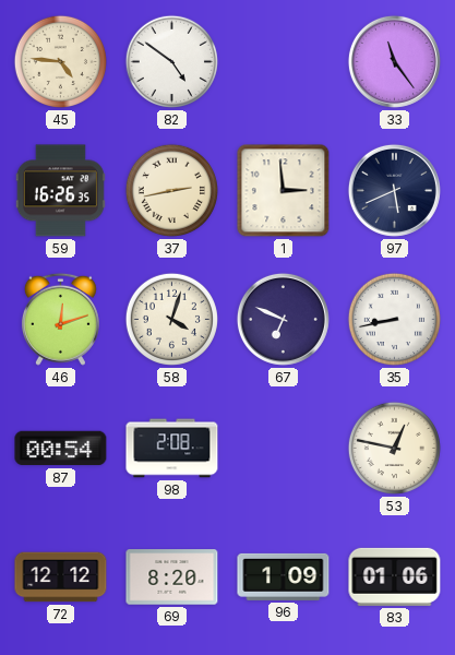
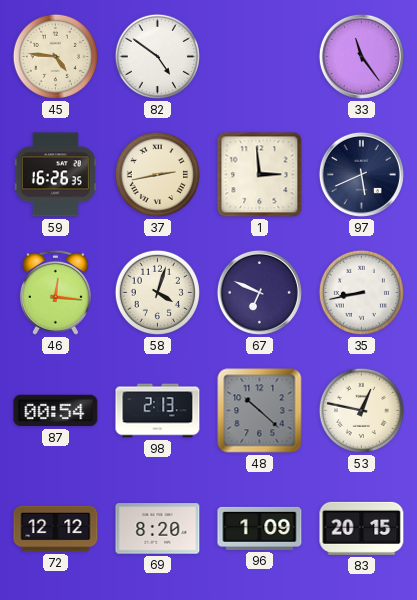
46: 12:12 -> 12:16
98: 2:08 -> 2:13
48: none -> 10:22
83: 01:06 -> 20:15
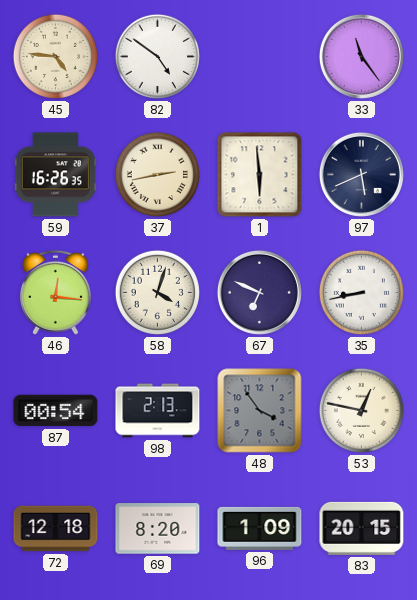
1: 2:59 -> 5:59
48: 10:22 -> 3:54
72: 12:12 -> 12:18
